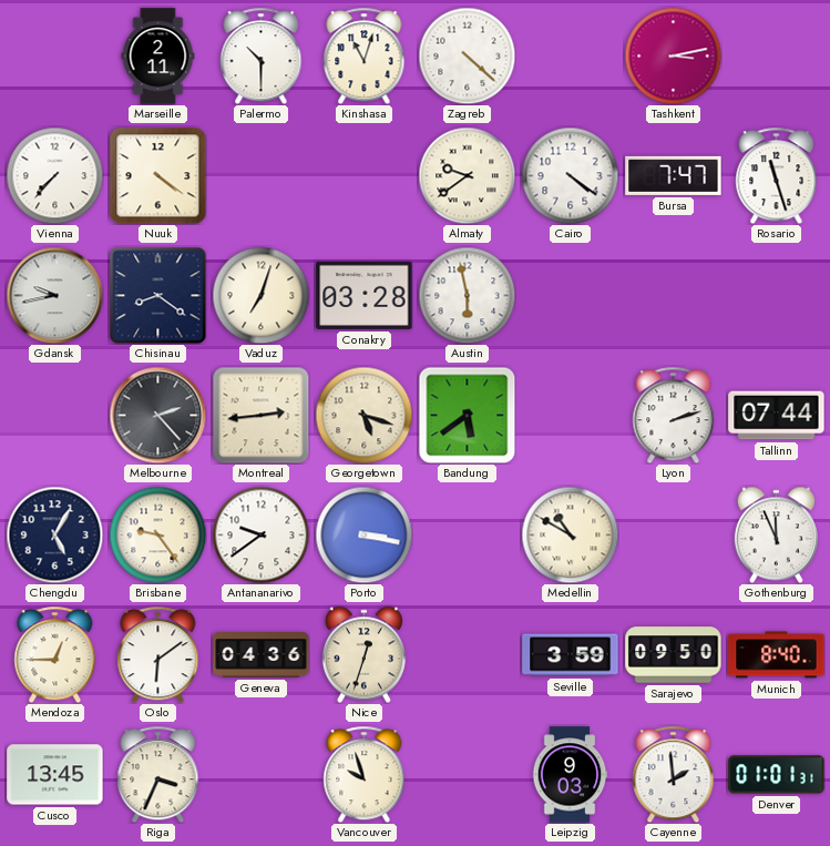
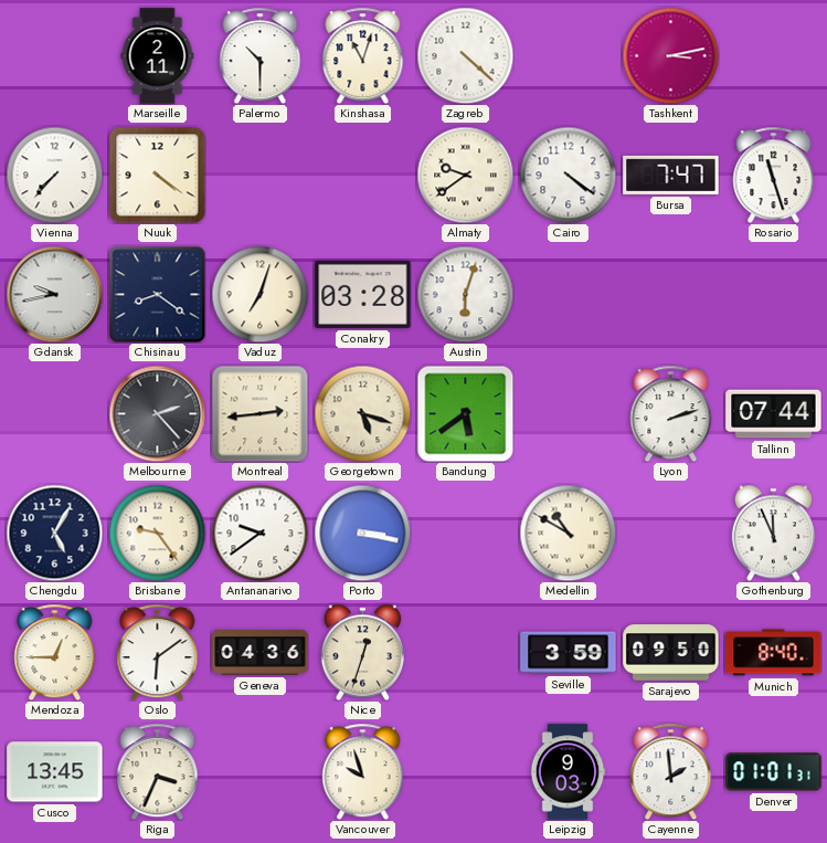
Austin: 5:58 -> 6:03
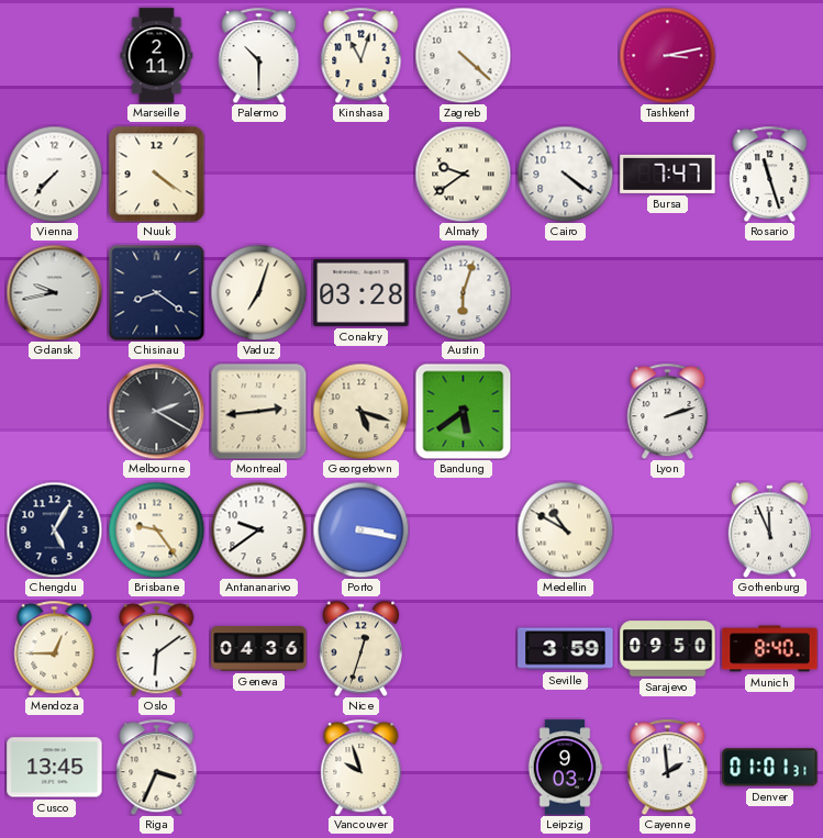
Melbourne: 2:23 -> 2:20
Tallinn: 07:44 -> none
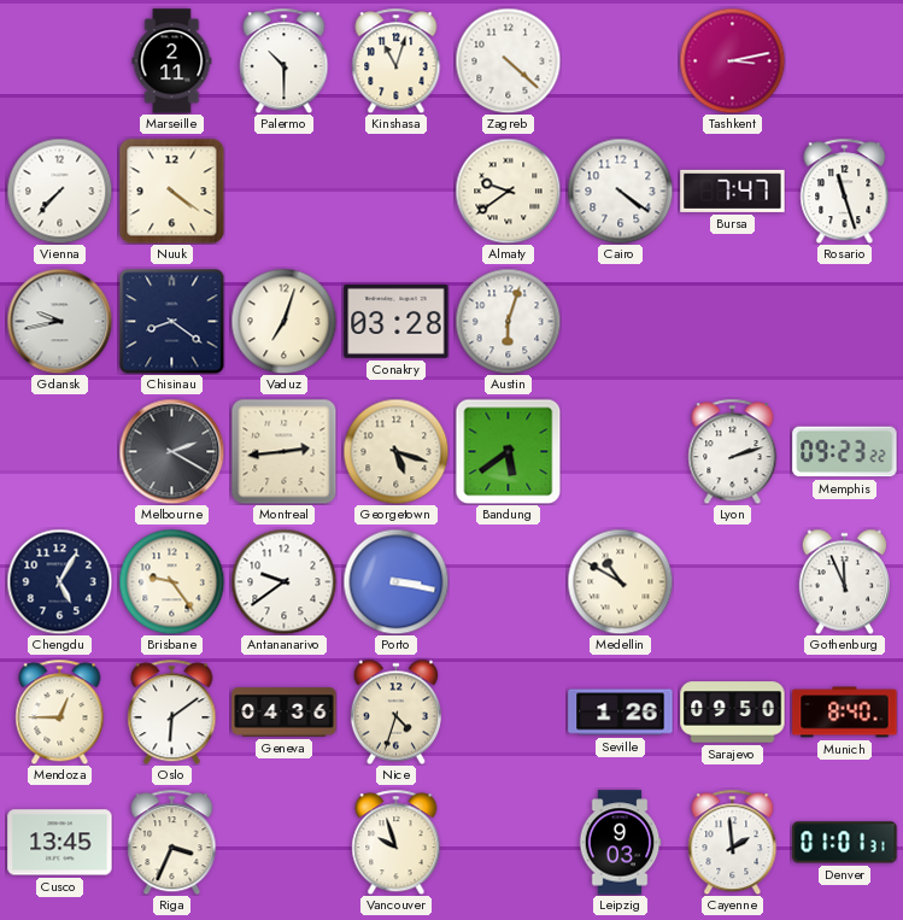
Memphis: none -> 09:23
Nice: 12:33 -> 4:33
Seville: 3:59 -> 1:26
